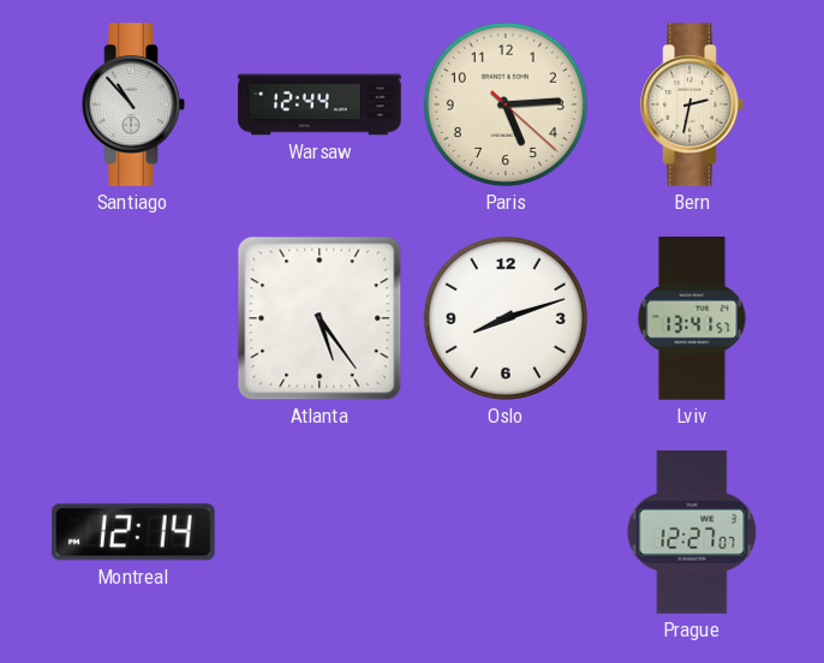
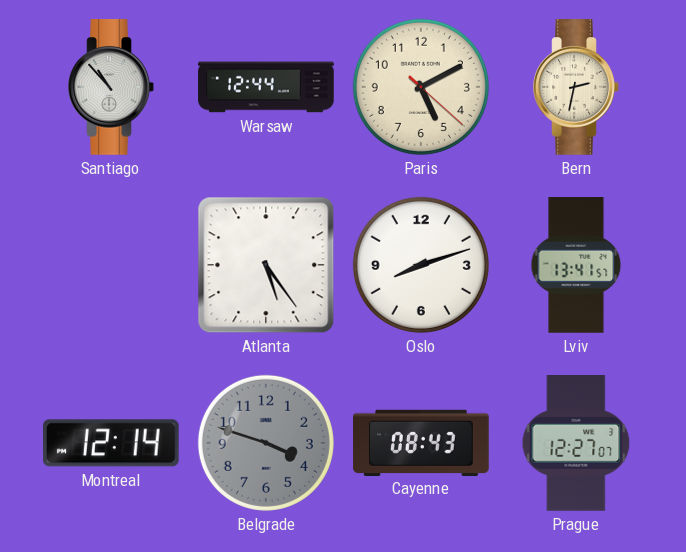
Paris: 5:14 -> 5:10
Belgrade: none -> 3:48
Cayenne: none -> 08:43
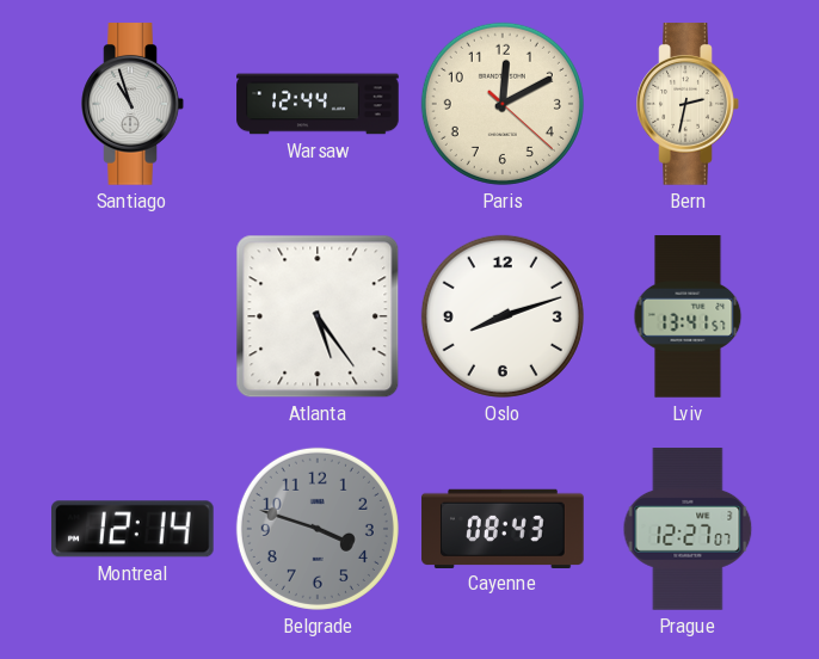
Santiago: 10:53 -> 10:57
Paris: 5:10 -> 12:10
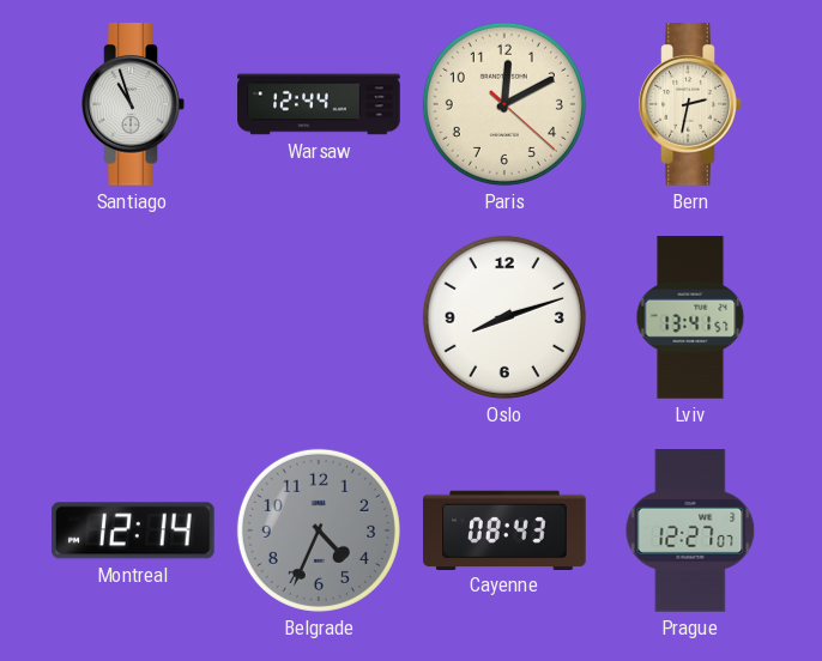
Atlanta: 5:24 -> none
Belgrade: 3:48 -> 4:34
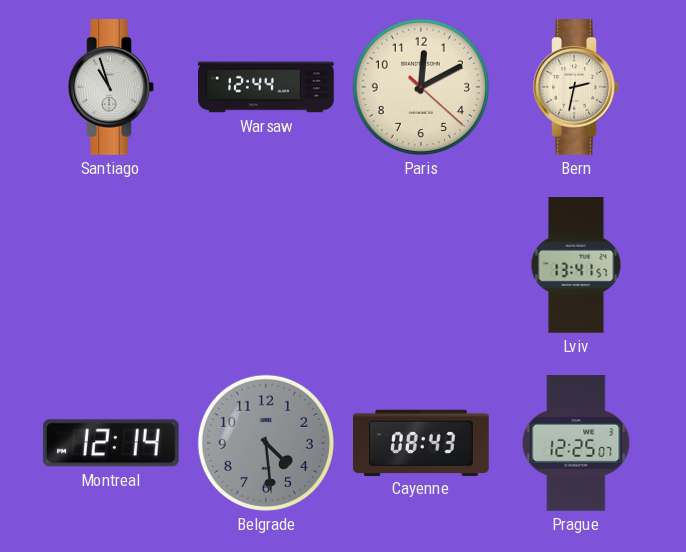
Oslo: 8:12 -> none
Belgrade: 4:34 -> 4:29
Prague: 12:27 -> 12:25
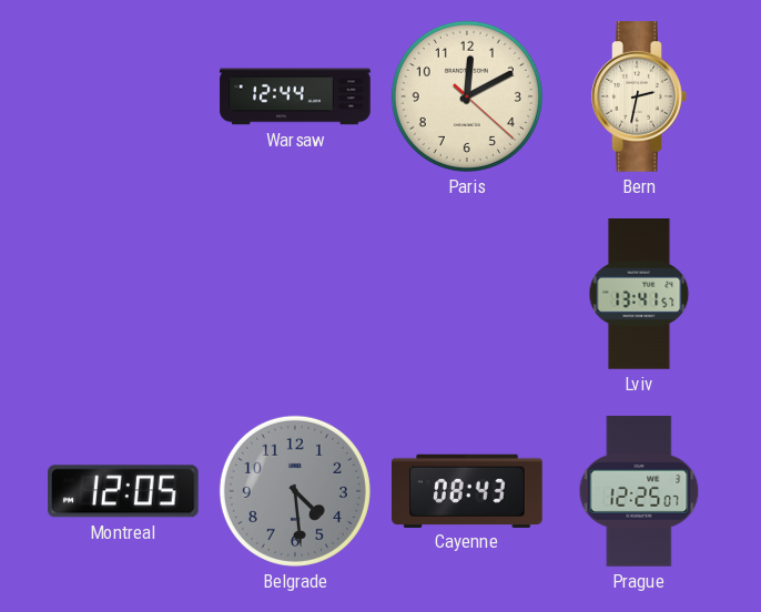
Santiago: 10:57 -> none
Montreal: 12:14 -> 12:05
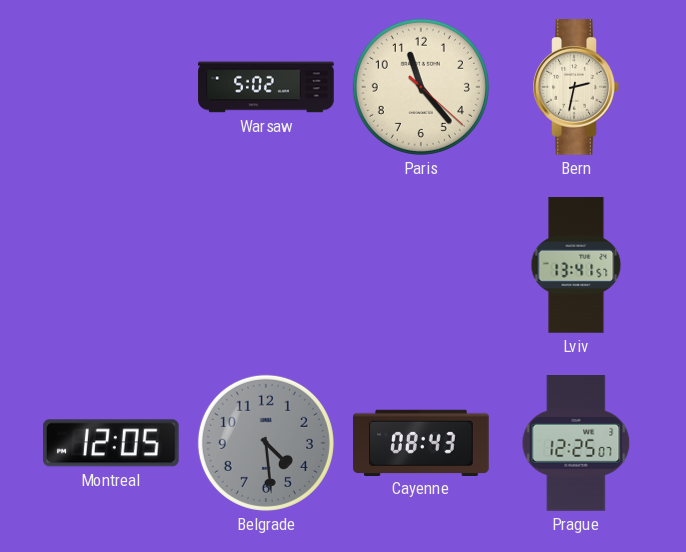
Warsaw: 12:44 -> 5:02
Paris: 12:10 -> 11:23
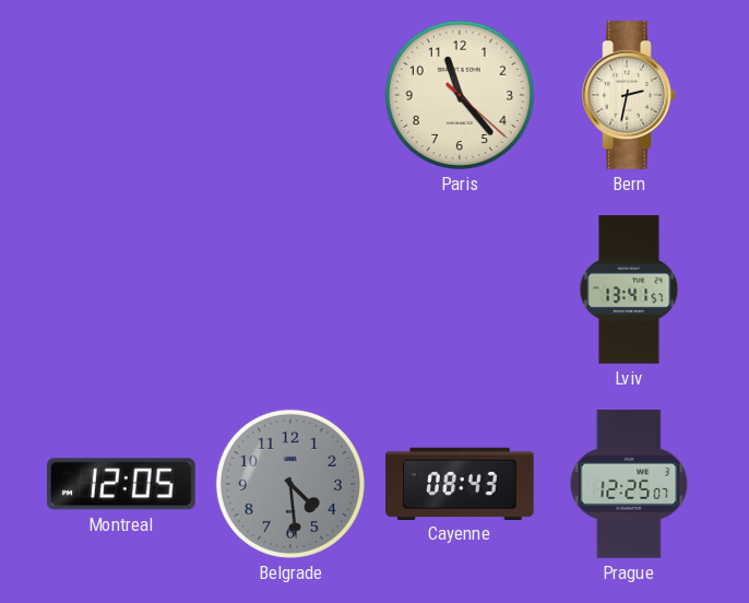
Warsaw: 5:02 -> none
